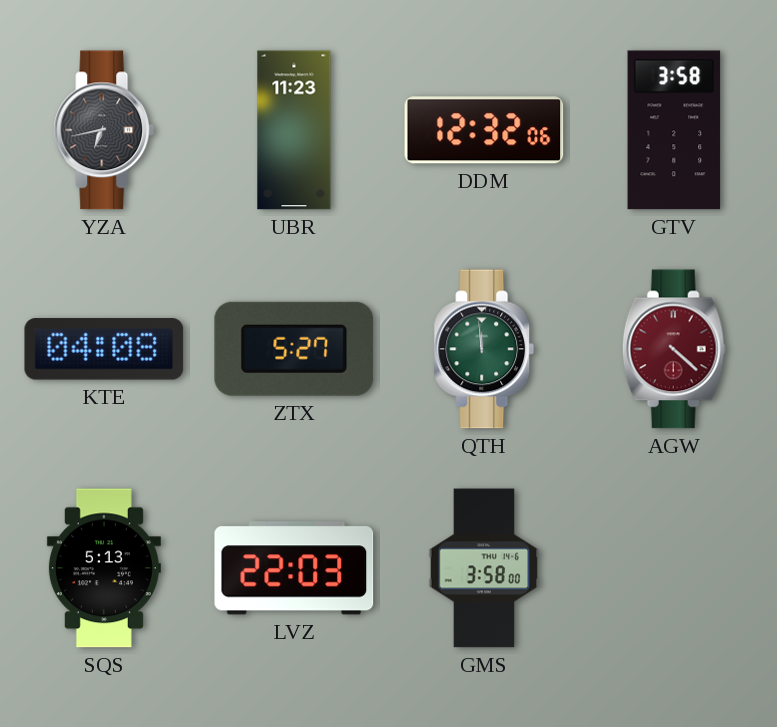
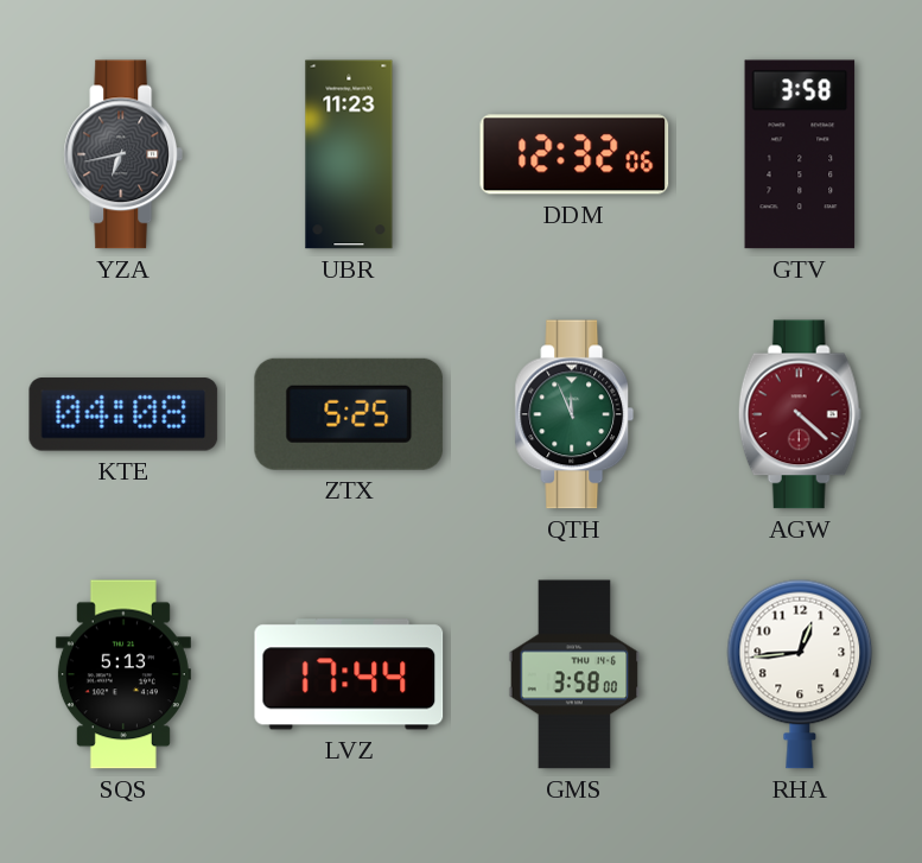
ZTX: 5:27 -> 5:25
QTH: 11:59 -> 11:56
LVZ: 22:03 -> 17:44
RHA: none -> 12:44
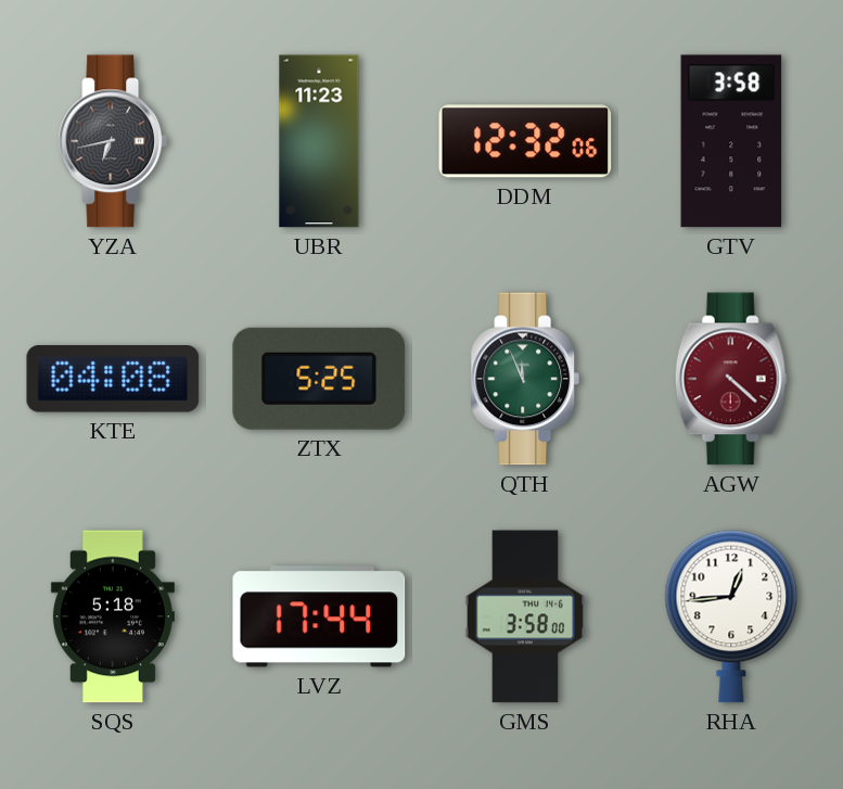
SQS: 5:13 -> 5:18
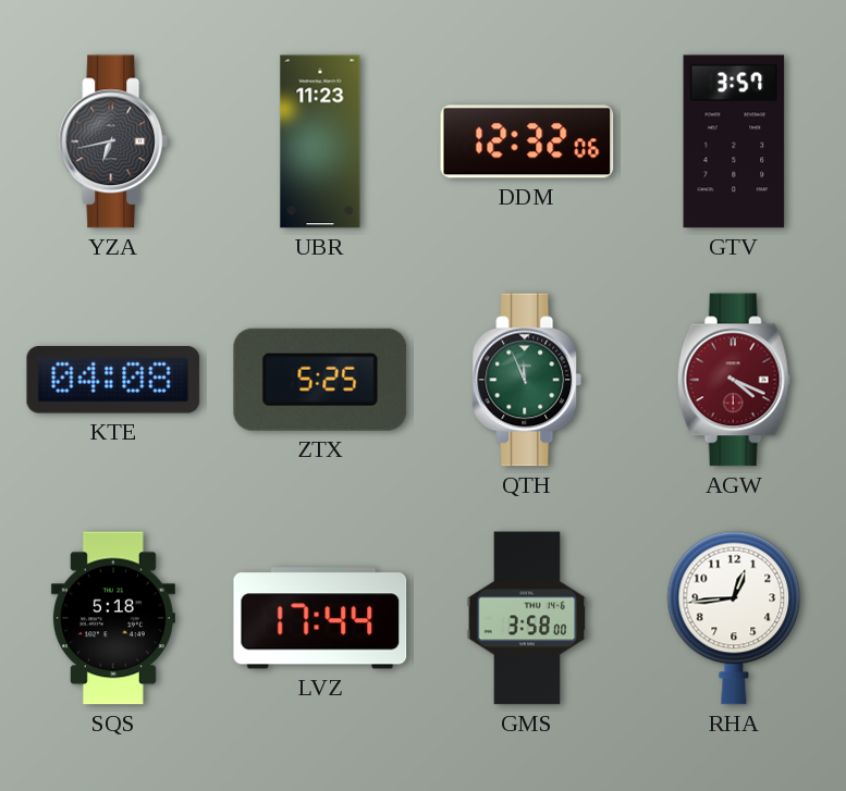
GTV: 3:58 -> 3:57
AGW: 4:22 -> 4:19
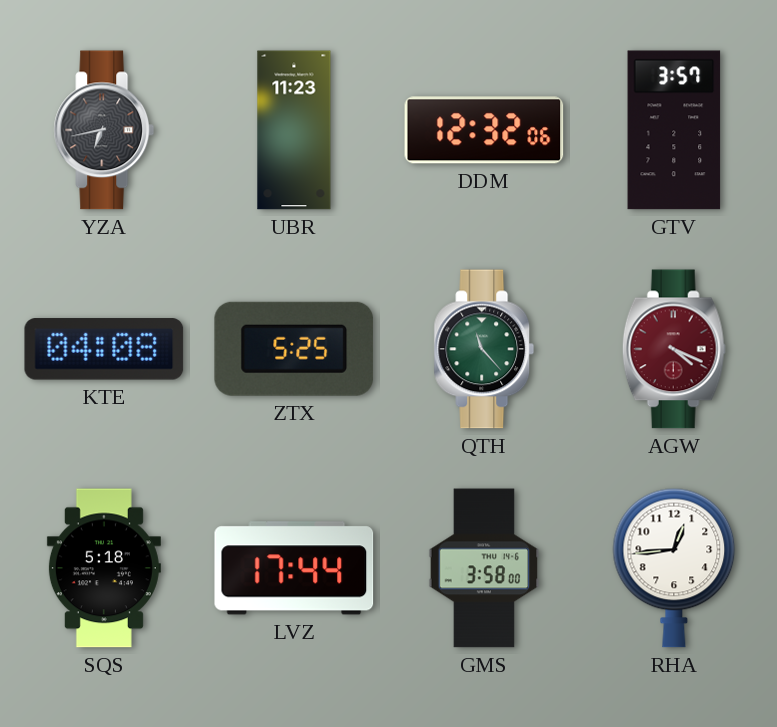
QTH: 11:56 -> 11:23
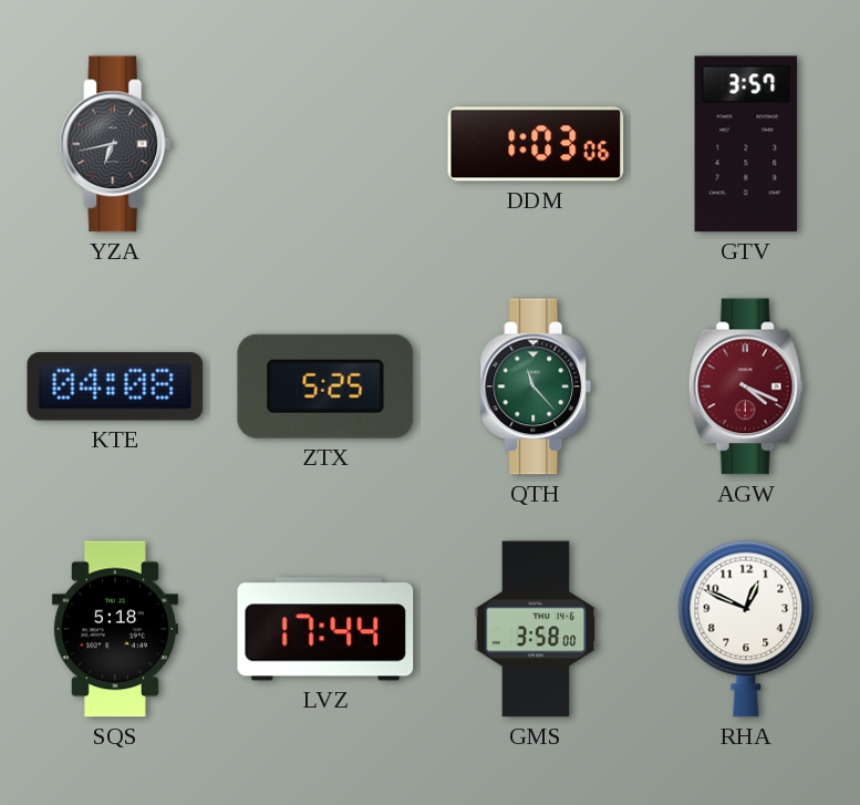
UBR: 11:23 -> none
DDM: 12:32 -> 1:03
RHA: 12:44 -> 12:49
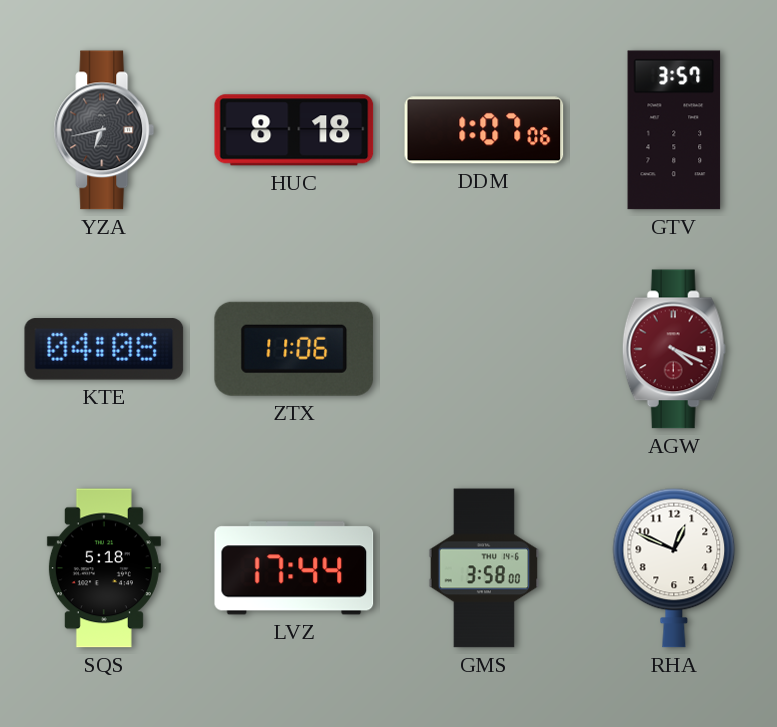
HUC: none -> 8:18
DDM: 1:03 -> 1:07
ZTX: 5:25 -> 11:06
QTH: 11:23 -> none
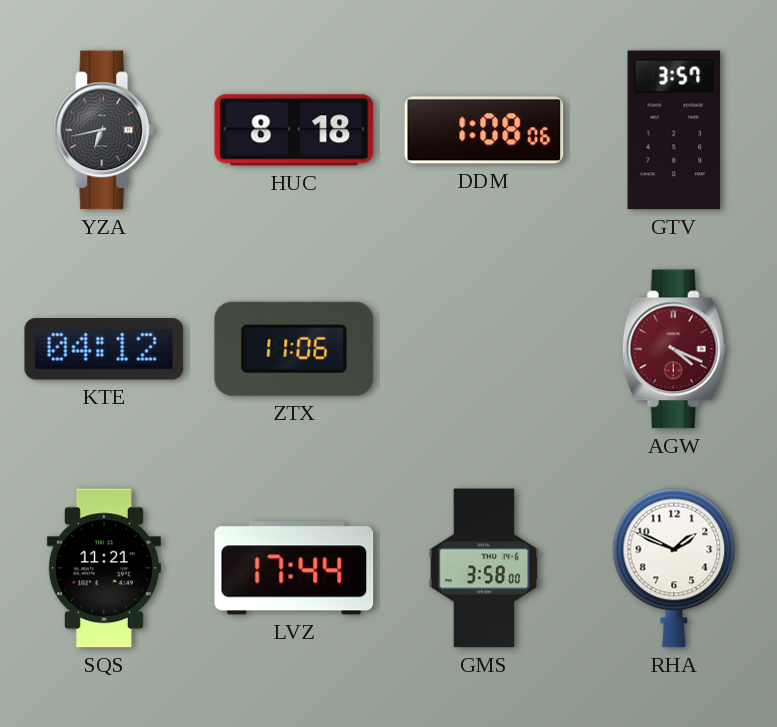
DDM: 1:07 -> 1:08
KTE: 04:08 -> 04:12
SQS: 5:18 -> 11:21
RHA: 12:49 -> 1:49
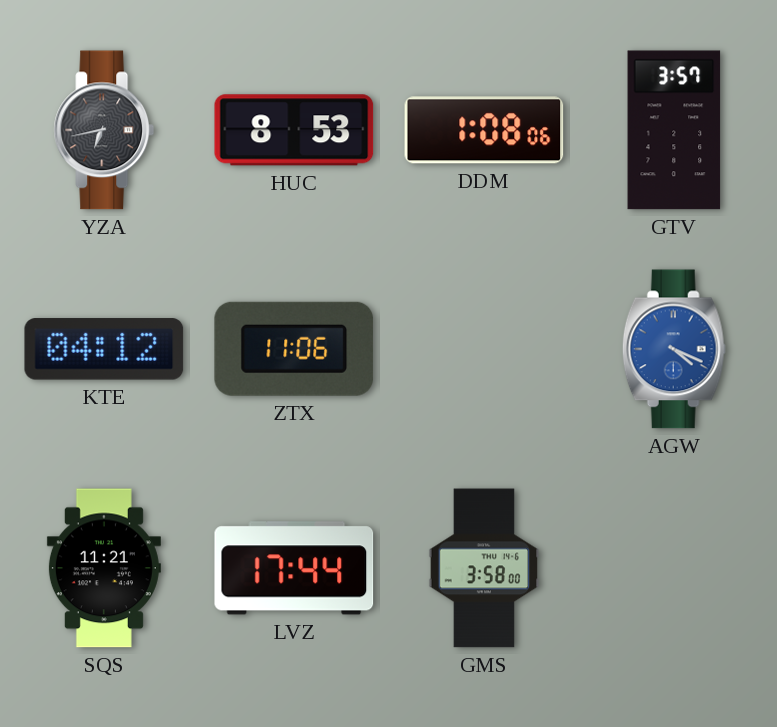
HUC: 8:18 -> 8:53
AGW dial: burgundy -> blue
RHA: 1:49 -> none
